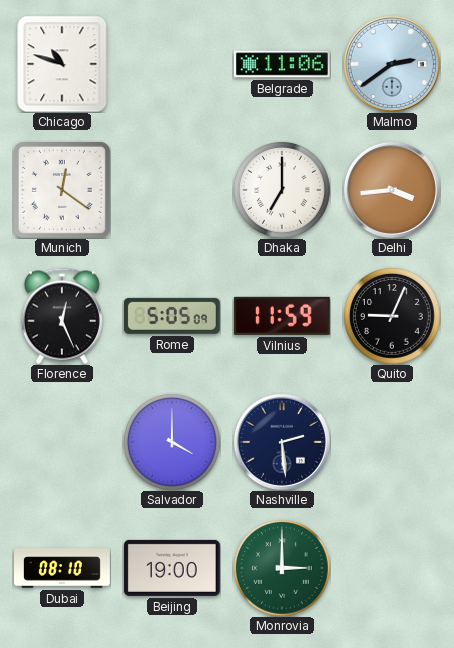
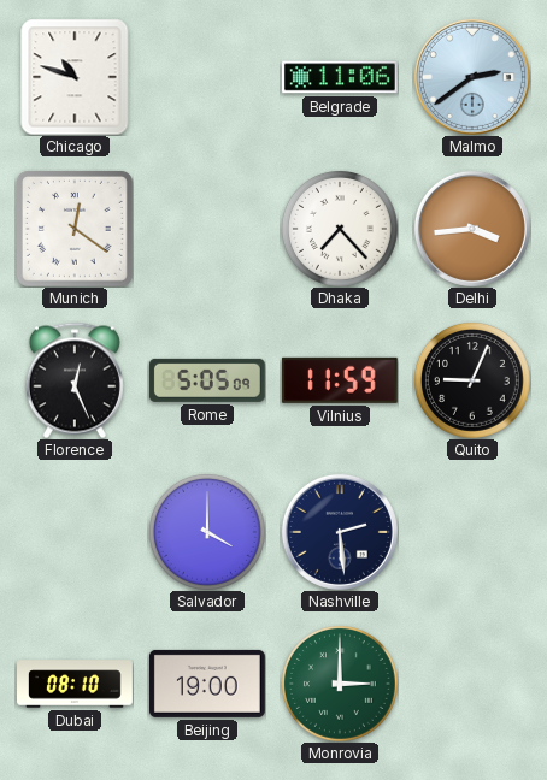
Dhaka: 7:00 -> 7:23
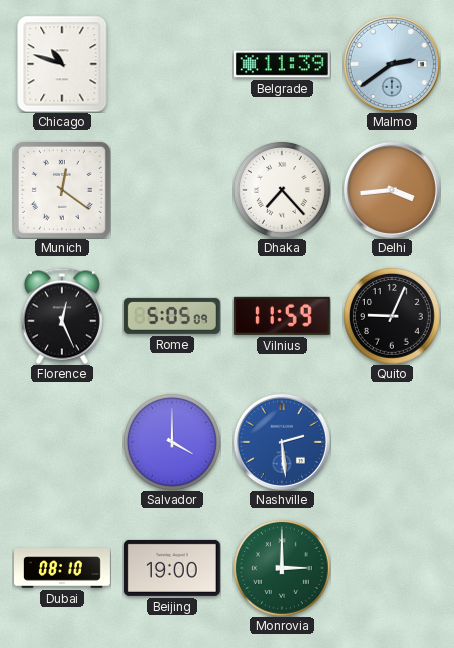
Belgrade: 11:06 -> 11:39
Nashville dial: navy -> blue
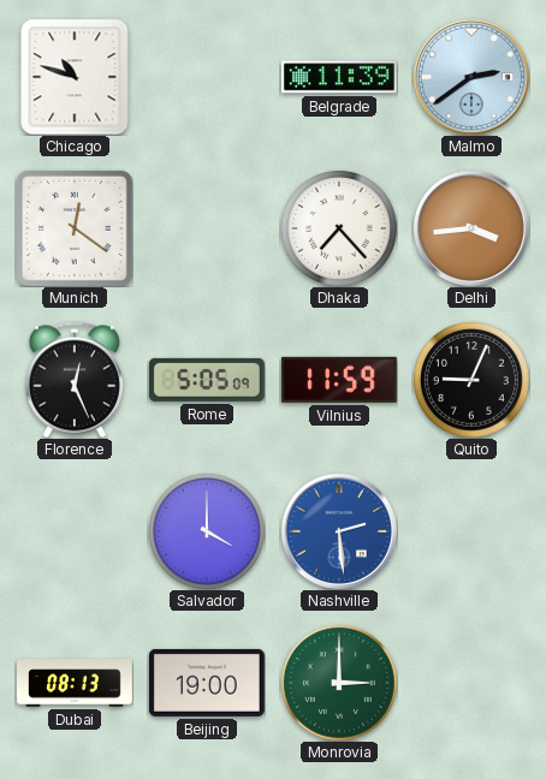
Dubai: 08:10 -> 08:13
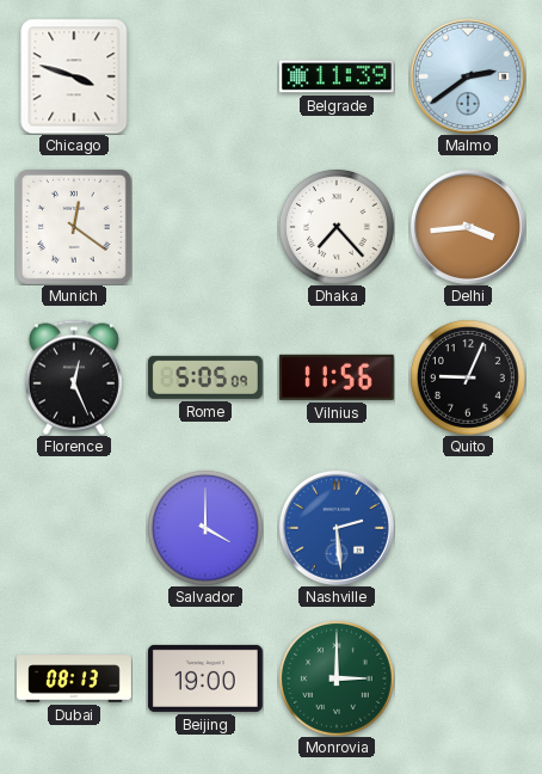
Chicago: 10:48 -> 3:48
Vilnius: 11:59 -> 11:56
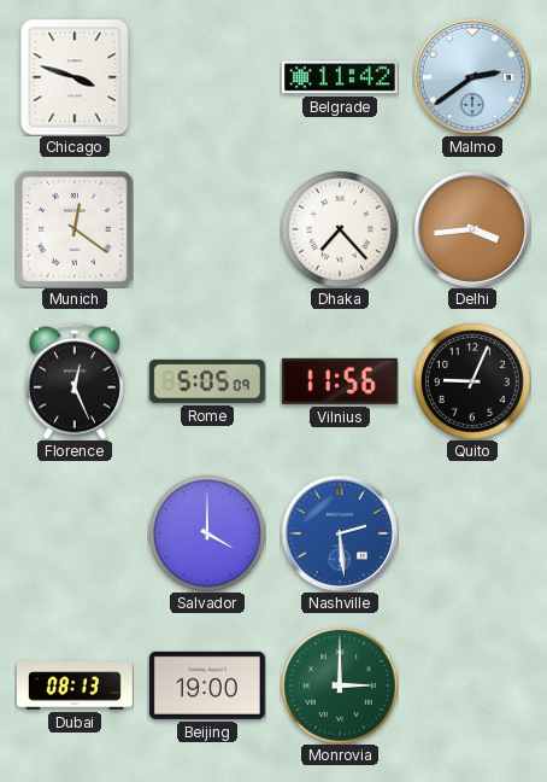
Belgrade: 11:39 -> 11:42
